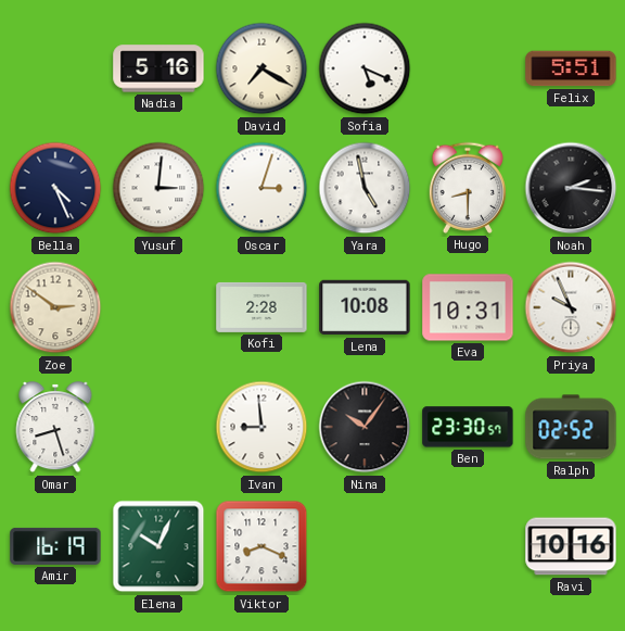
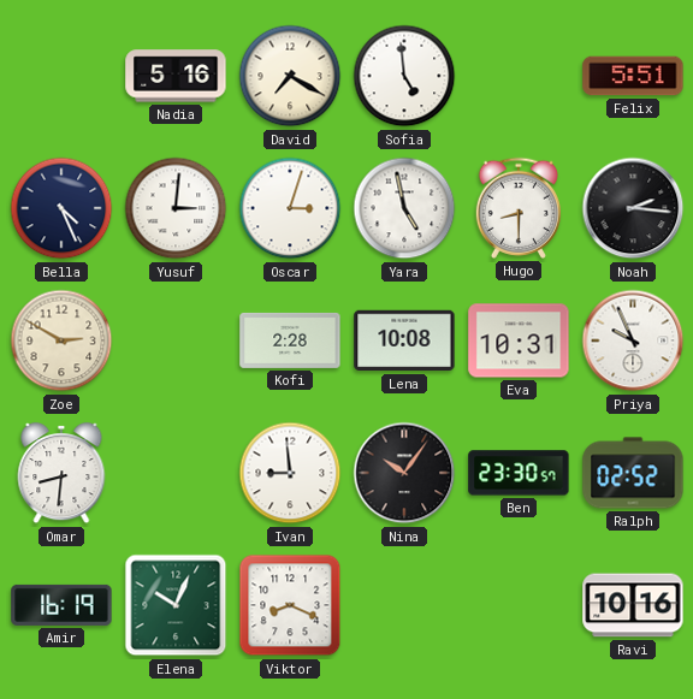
Sofia: 5:19 -> 4:59
Zoe: 2:51 -> 2:50
Omar: 8:27 -> 8:31
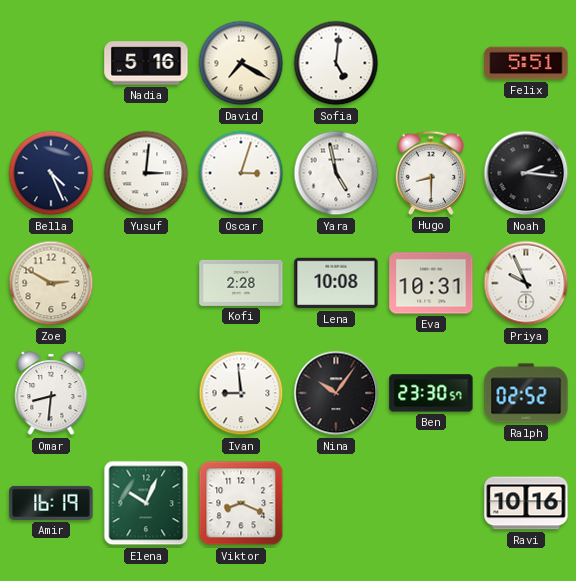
Sofia: 4:59 -> 5:01
